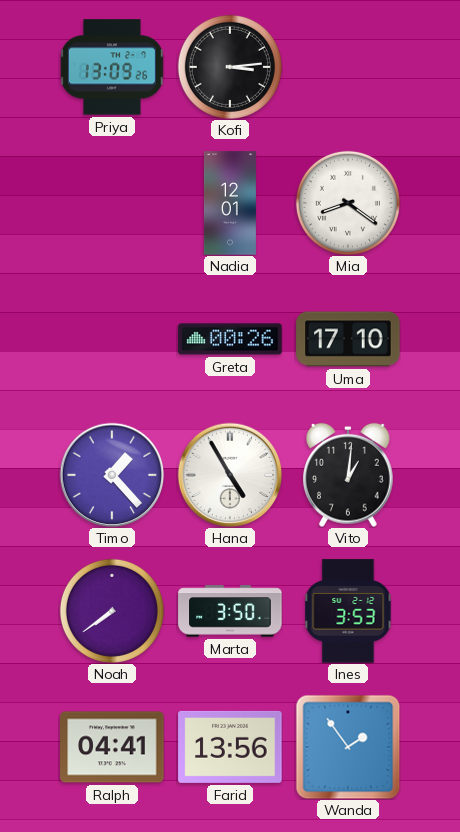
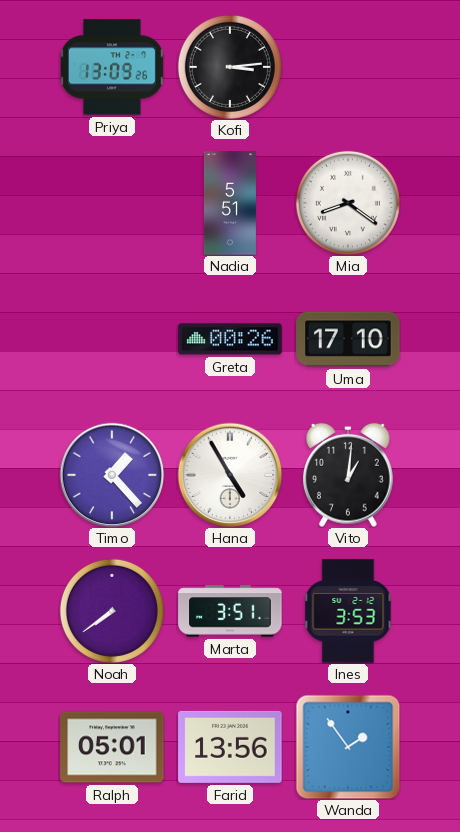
Nadia: 12:01 -> 5:51
Marta: 3:50 -> 3:51
Ralph: 04:41 -> 05:01
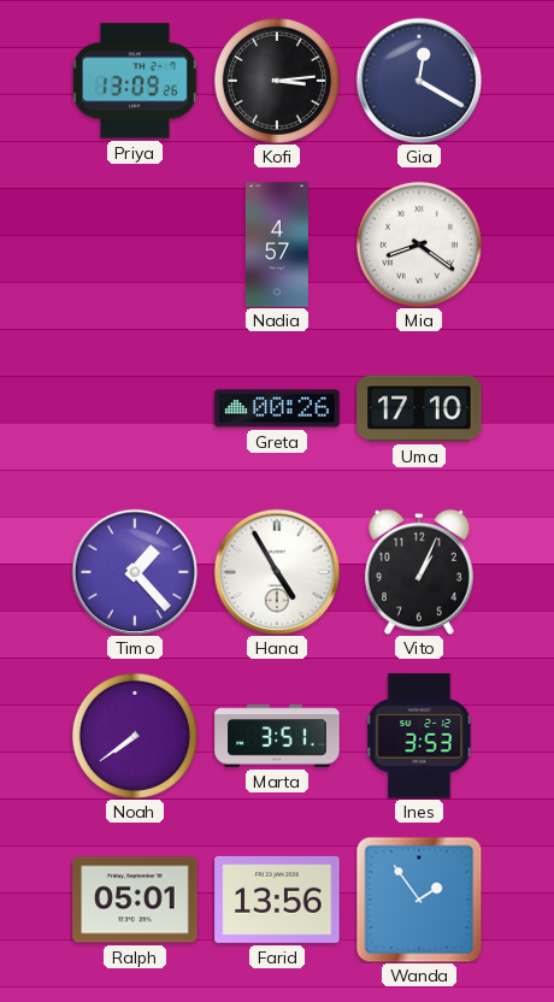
Gia: none -> 12:20
Nadia: 5:51 -> 4:57
Vito: 1:01 -> 1:04
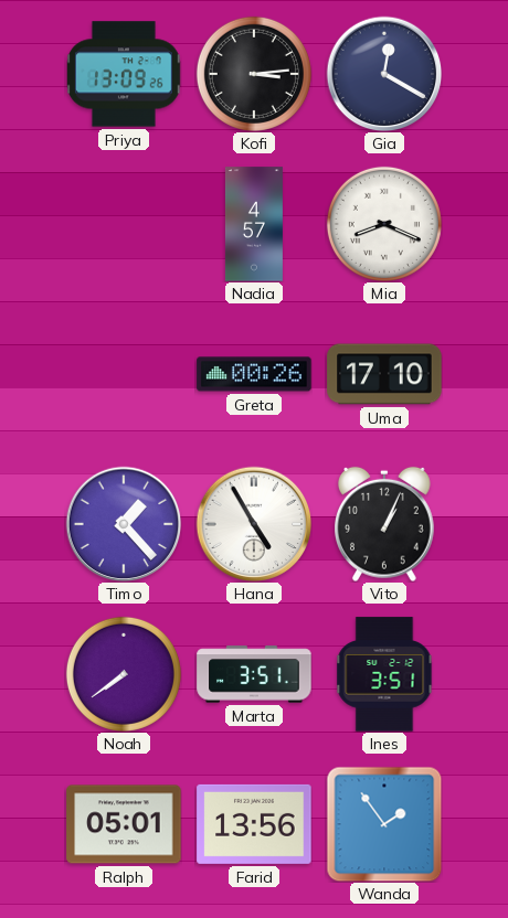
Mia: 8:21 -> 8:19
Ines: 3:53 -> 3:51
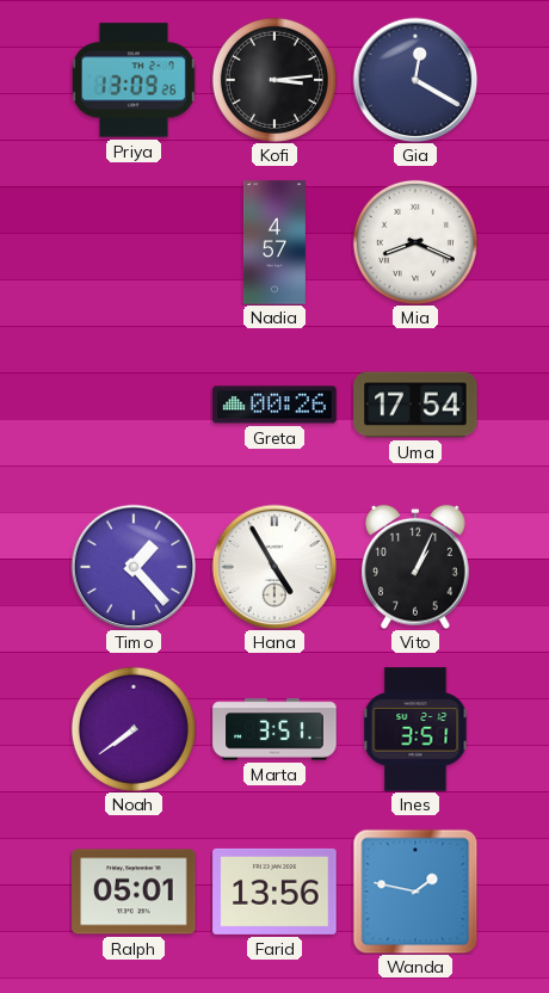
Uma: 17:10 -> 17:54
Wanda: 1:54 -> 1:47
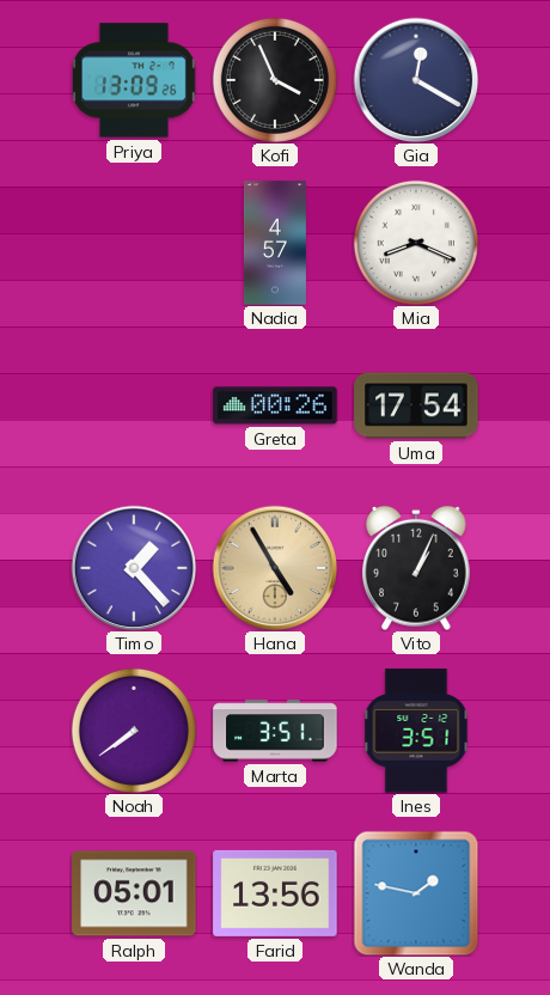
Kofi: 3:14 -> 3:56
Hana dial: white -> champagne
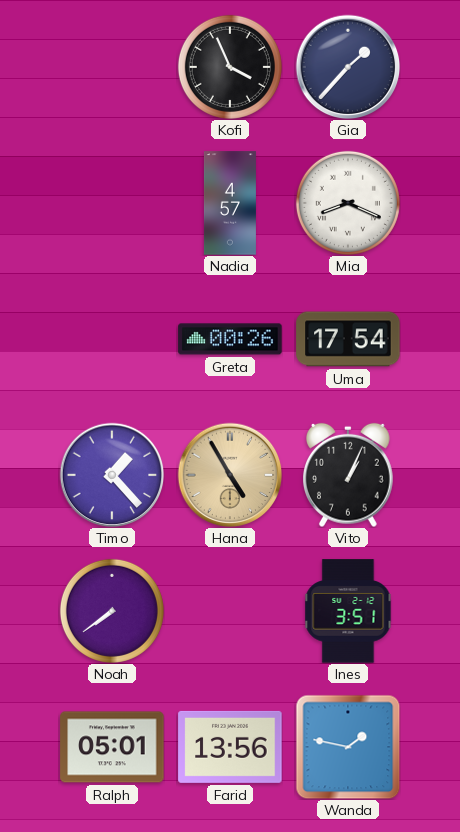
Priya: 13:09 -> none
Gia: 12:20 -> 1:37
Marta: 3:51 -> none
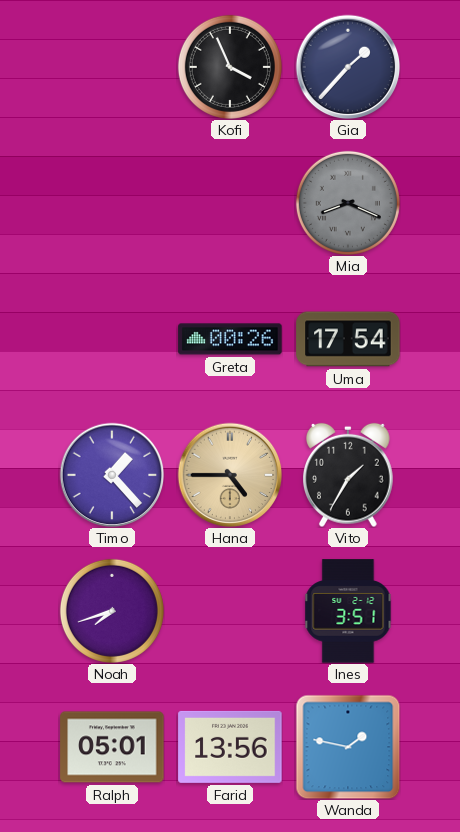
Nadia: 4:57 -> none
Mia dial: white -> grey
Hana: 4:55 -> 4:45
Vito: 1:04 -> 1:35
Noah: 7:39 -> 7:42
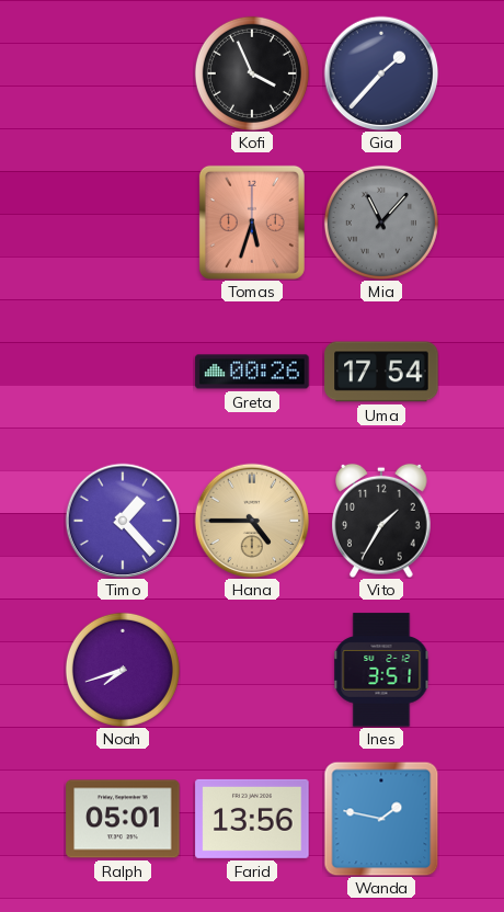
Tomas: none -> 5:33
Mia: 8:19 -> 11:07
